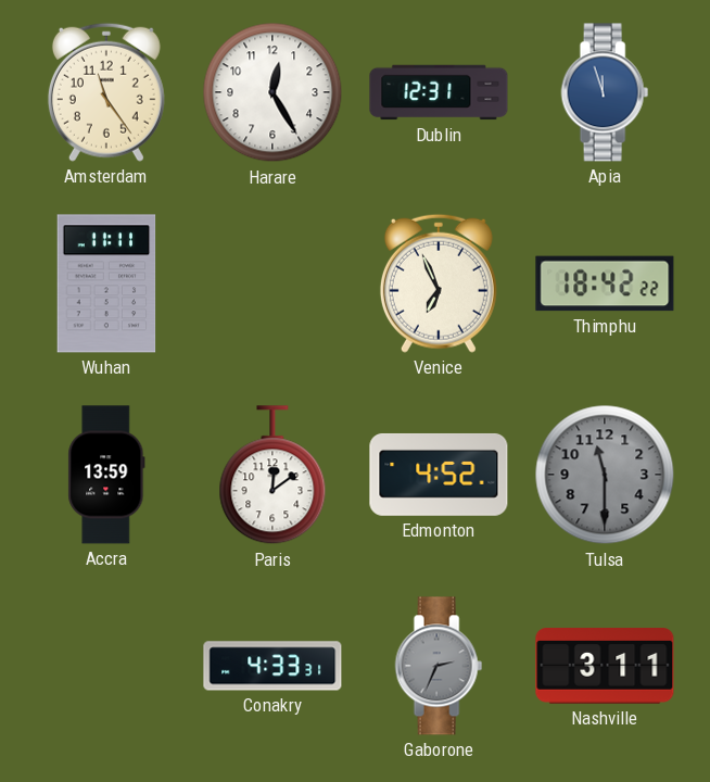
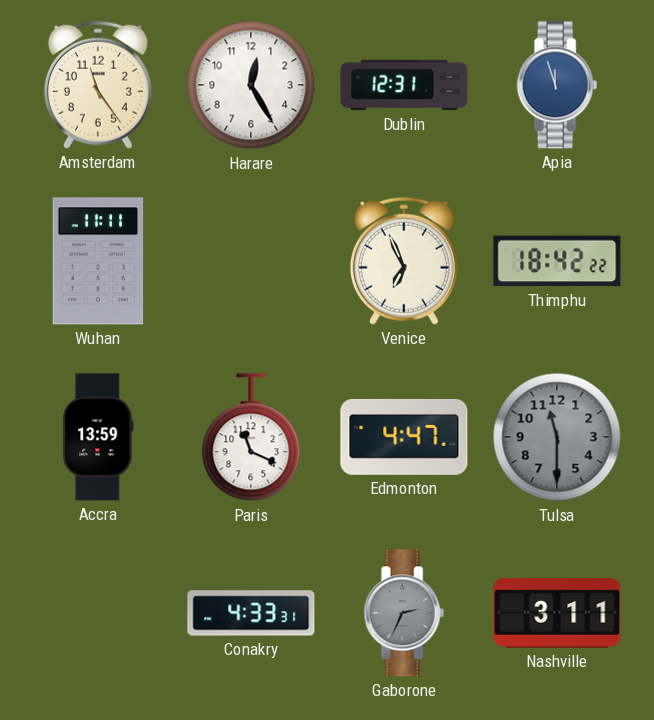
Paris: 12:09 -> 11:19
Edmonton: 4:52 -> 4:47
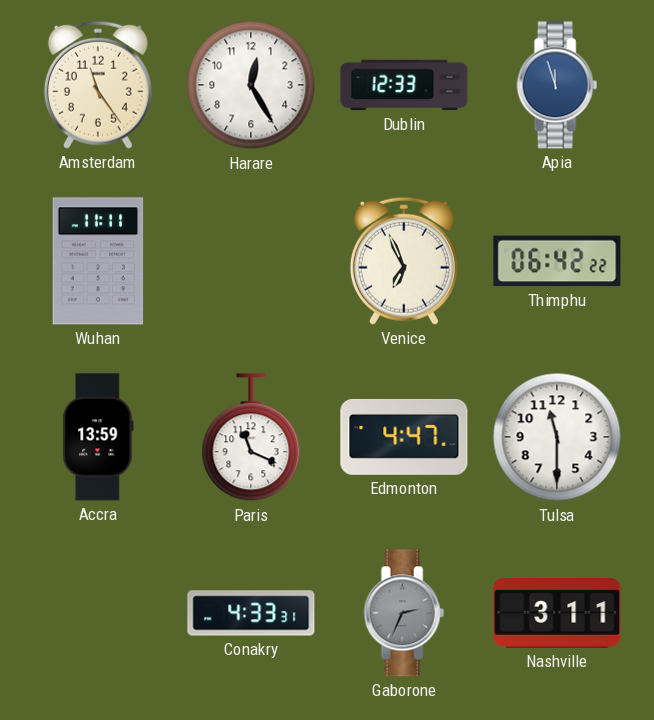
Dublin: 12:31 -> 12:33
Thimphu: 18:42 -> 06:42
Tulsa dial: grey -> white
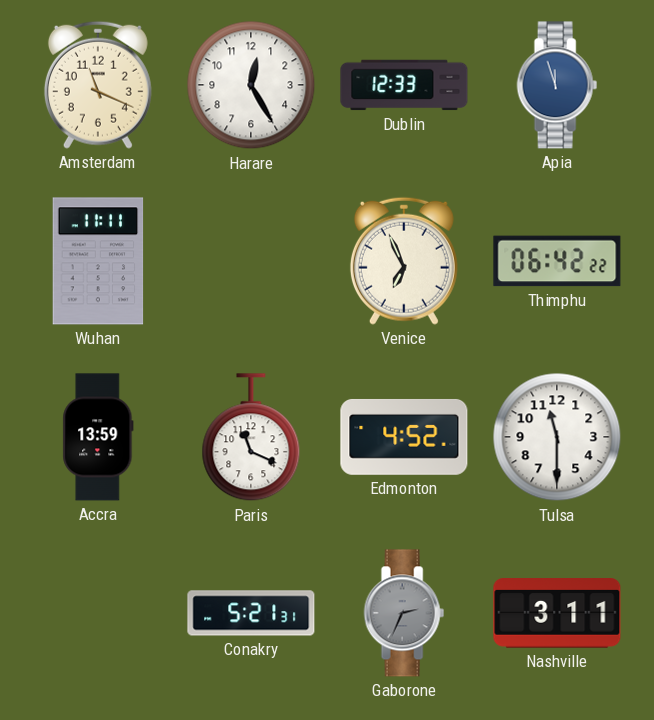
Amsterdam: 11:24 -> 11:19
Edmonton: 4:47 -> 4:52
Conakry: 4:33 -> 5:21
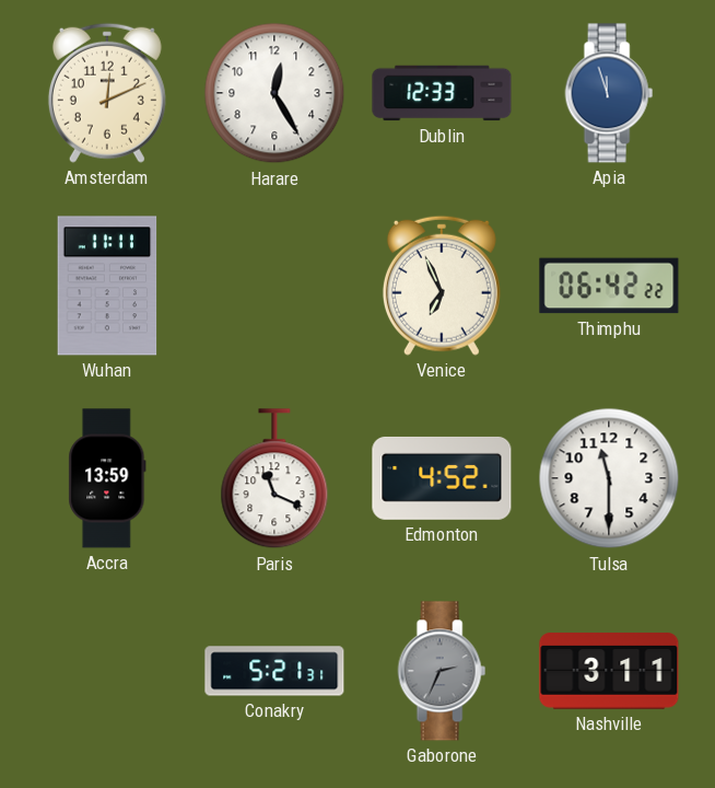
Amsterdam: 11:19 -> 12:11
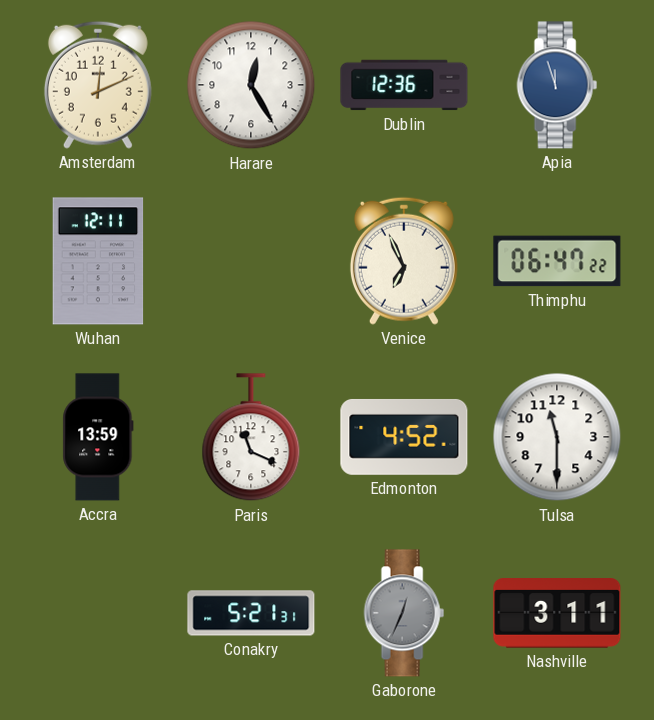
Dublin: 12:33 -> 12:36
Wuhan: 11:11 -> 12:11
Thimphu: 06:42 -> 06:47
Gaborone: 2:34 -> 12:34
